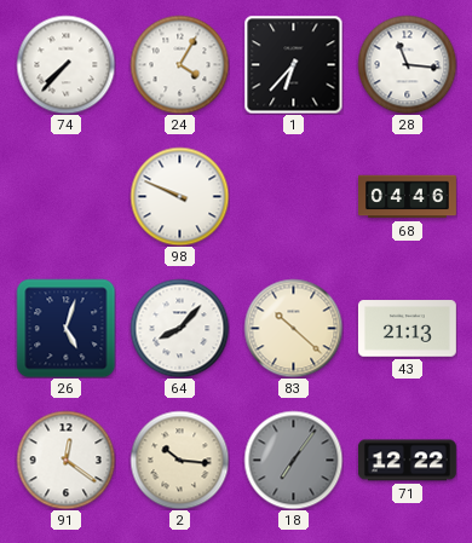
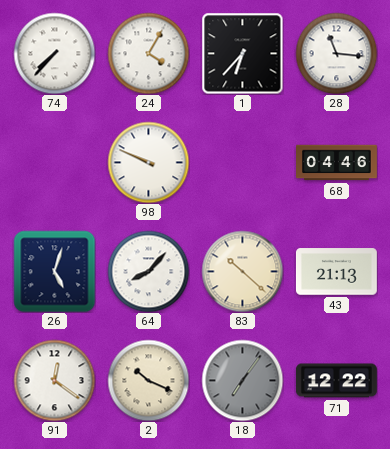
2: 10:16 -> 10:19
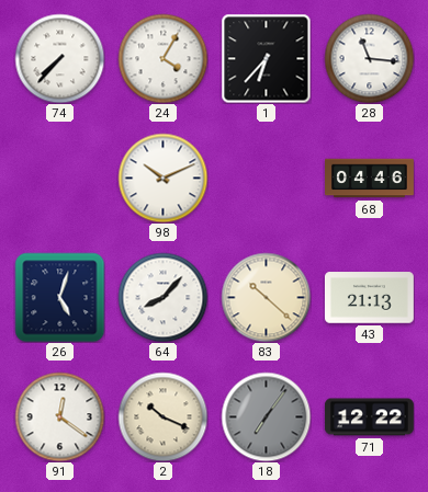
98: 9:49 -> 10:11
